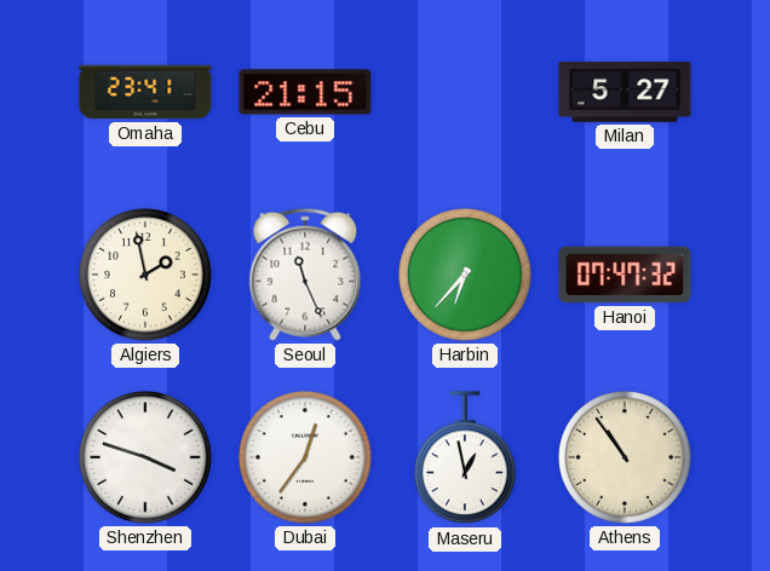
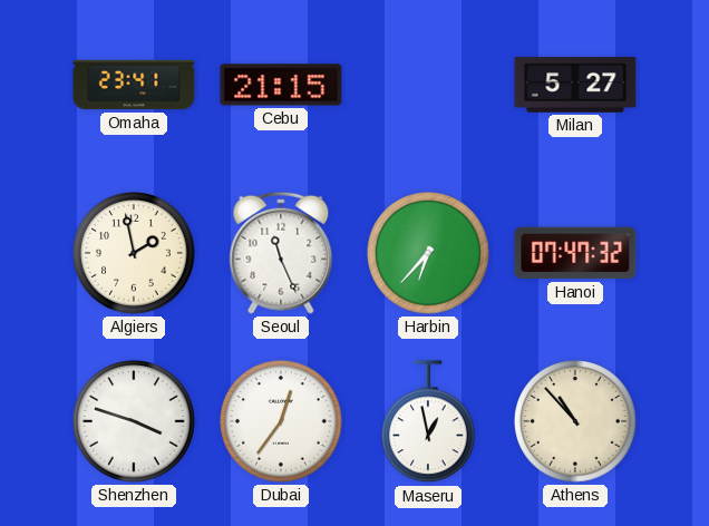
Athens: 10:54 -> 10:53
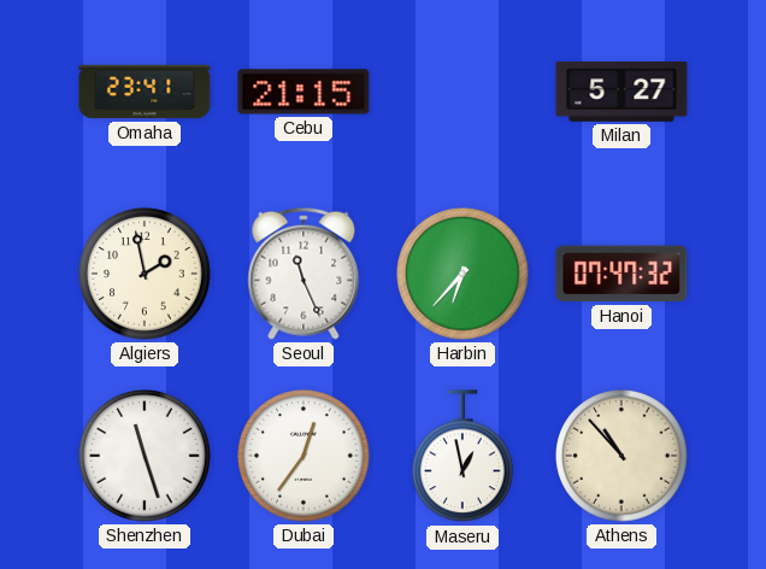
Shenzhen: 3:48 -> 11:27
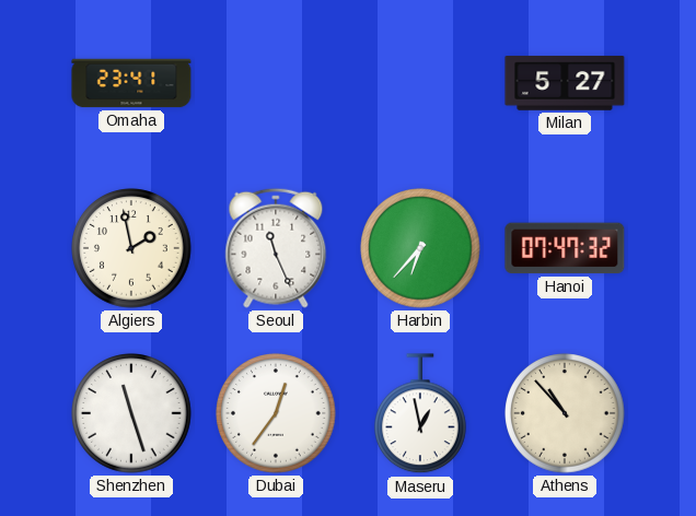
Cebu: 21:15 -> none
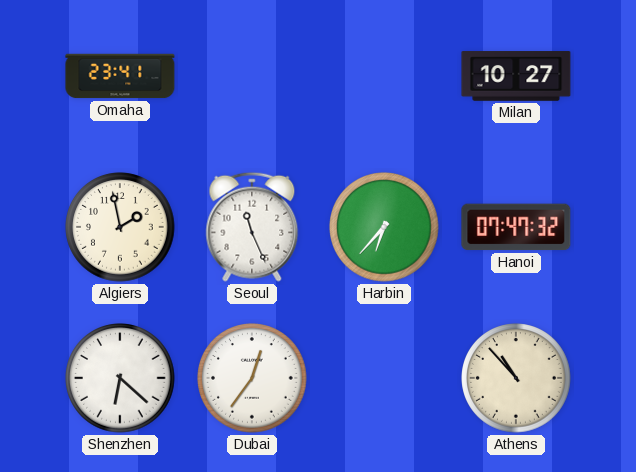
Milan: 5:27 -> 10:27
Shenzhen: 11:27 -> 6:22
Maseru: 12:58 -> none
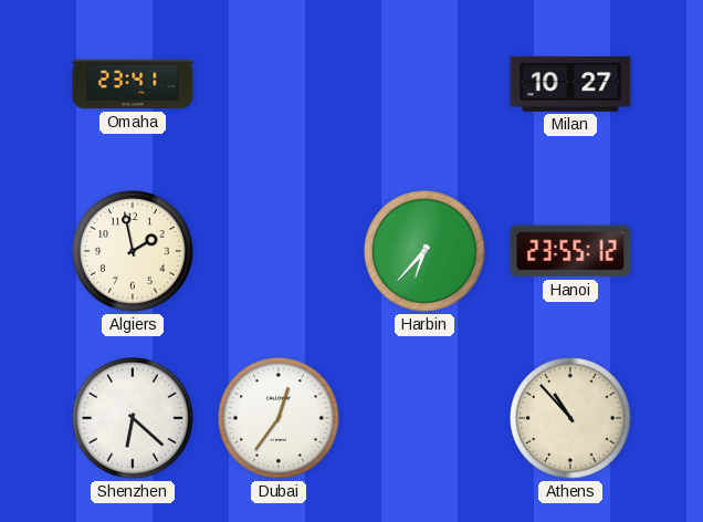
Seoul: 11:26 -> none
Hanoi: 07:47 -> 23:55
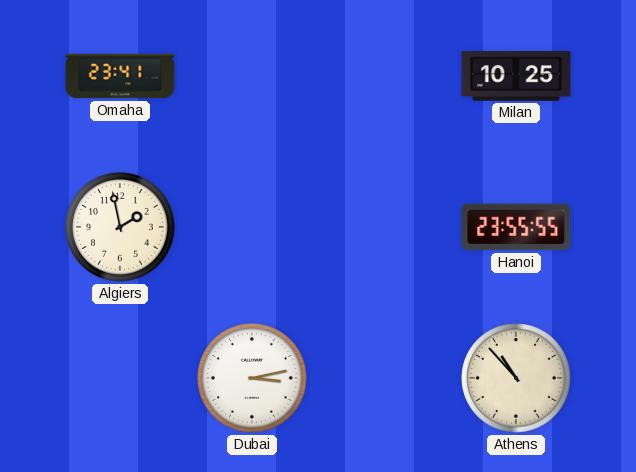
Milan: 10:27 -> 10:25
Harbin: 6:37 -> none
Hanoi: 23:55:12 -> 23:55:55
Shenzhen: 6:22 -> none
Dubai: 12:36 -> 3:13
